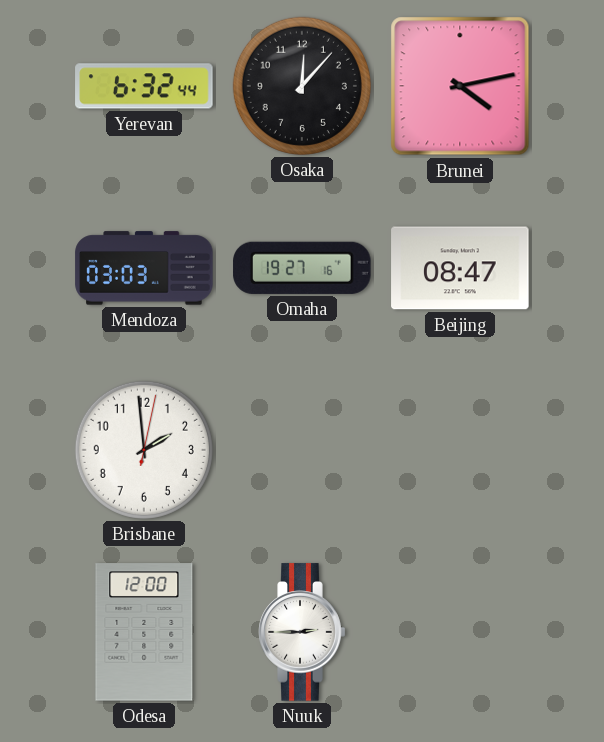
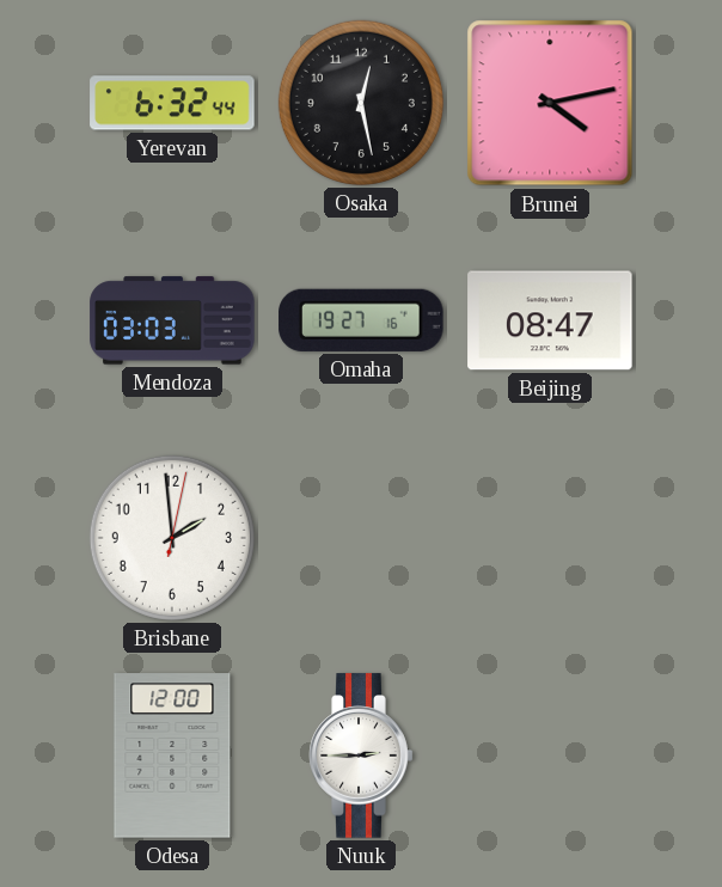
Osaka: 12:07 -> 12:28
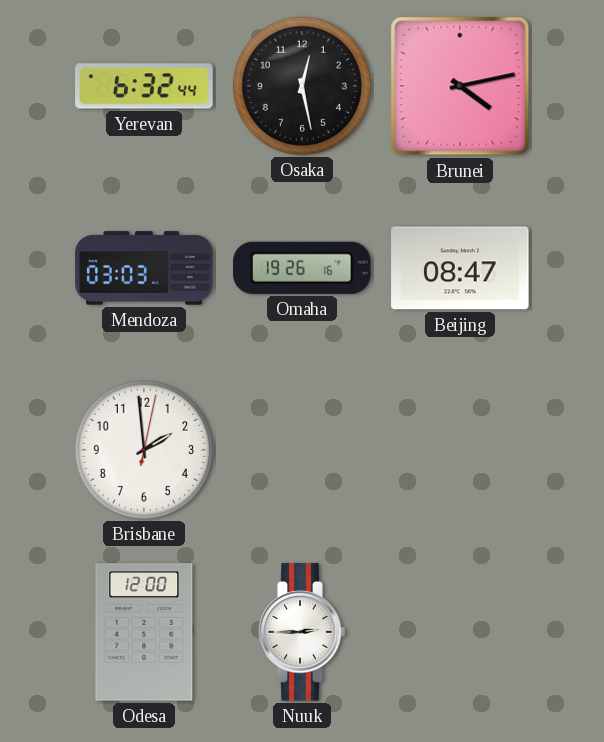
Omaha: 19:27 -> 19:26
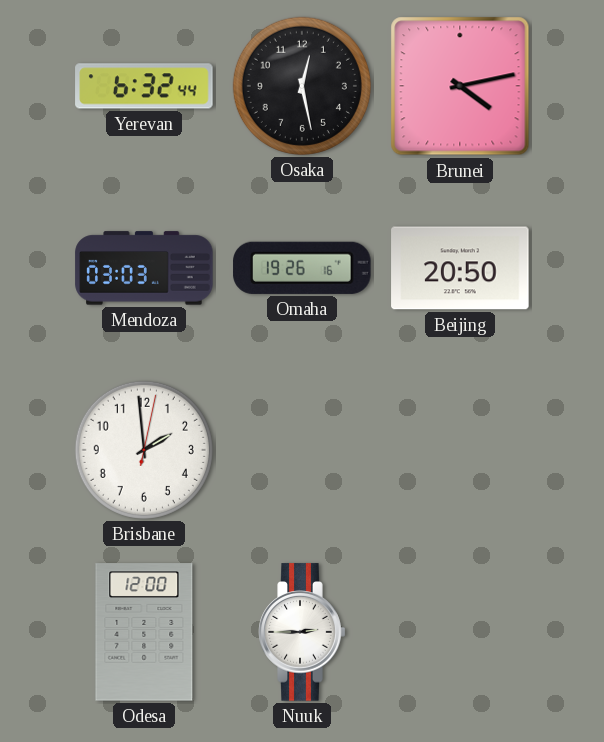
Beijing: 08:47 -> 20:50
